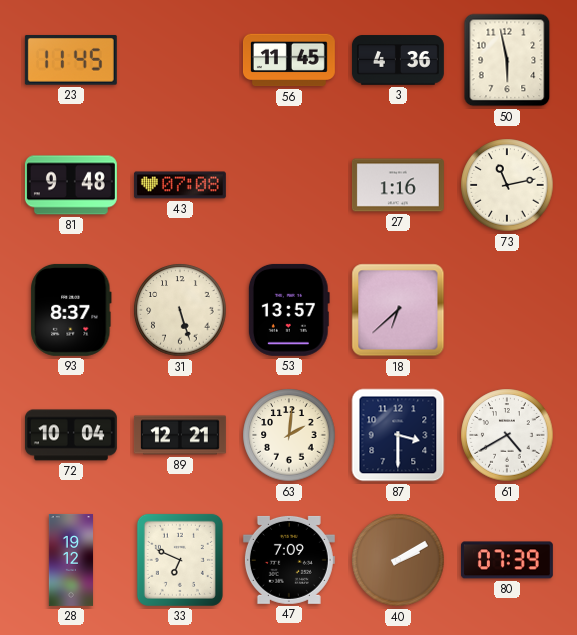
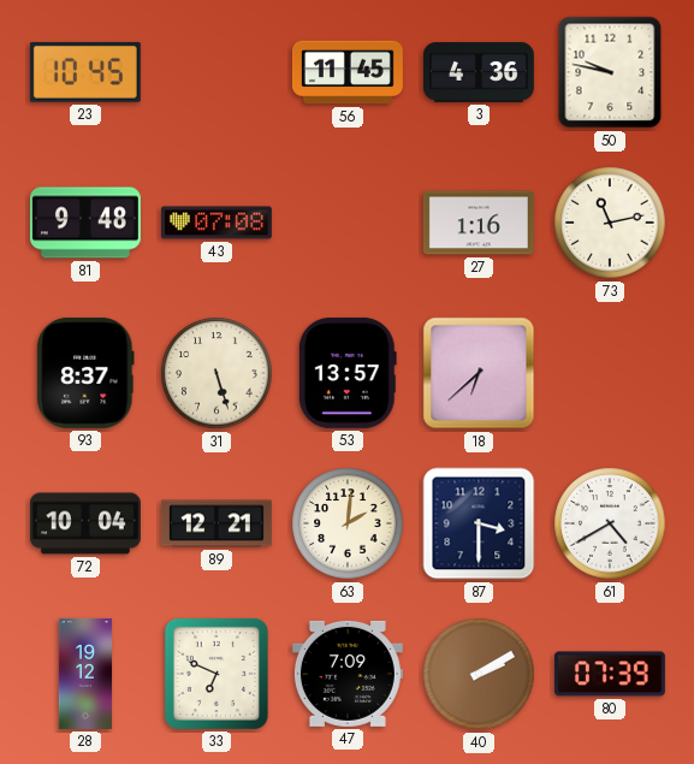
23: 11:45 -> 10:45
50: 5:58 -> 9:47
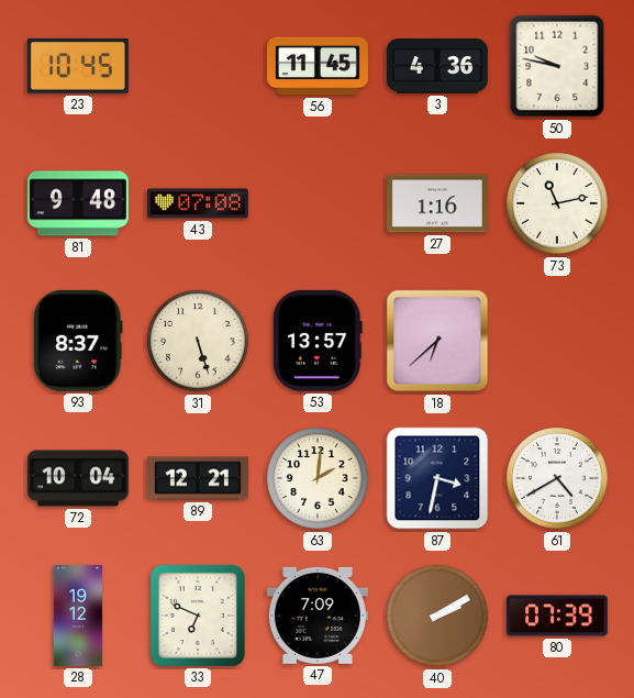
87: 3:30 -> 3:32
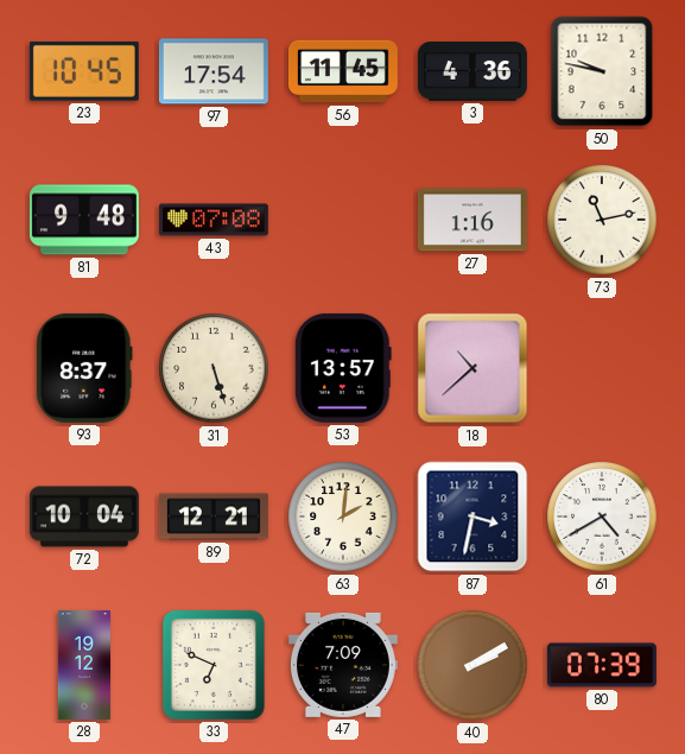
97: none -> 17:54
18: 6:38 -> 10:38
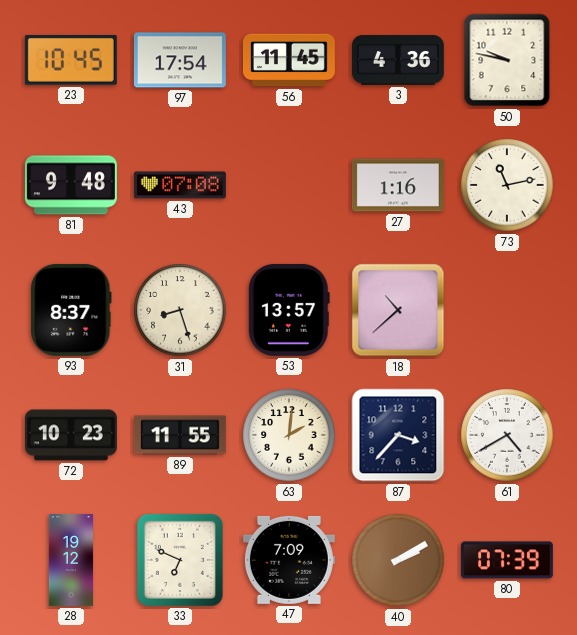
31: 5:27 -> 8:27
72: 10:04 -> 10:23
89: 12:21 -> 11:55
87: 3:32 -> 3:37
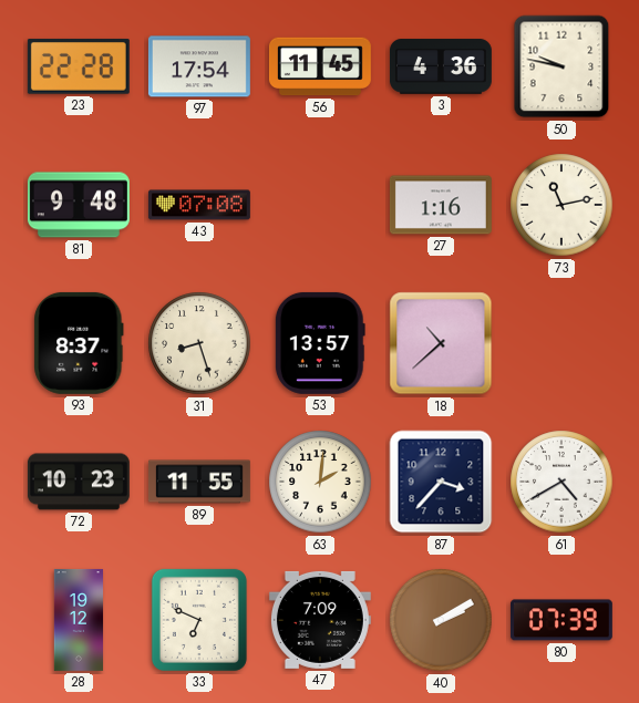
23: 10:45 -> 22:28
